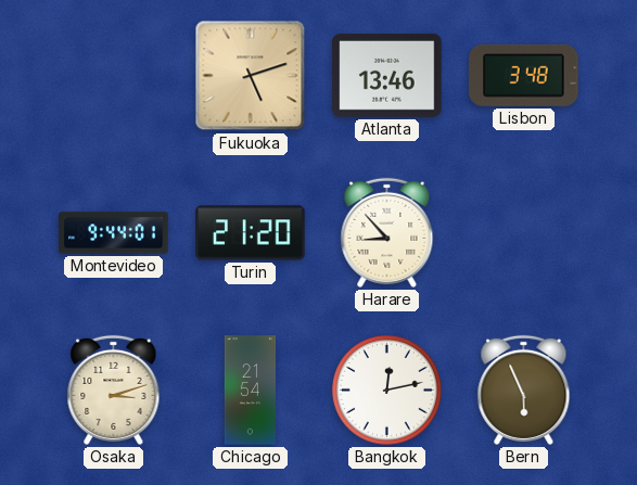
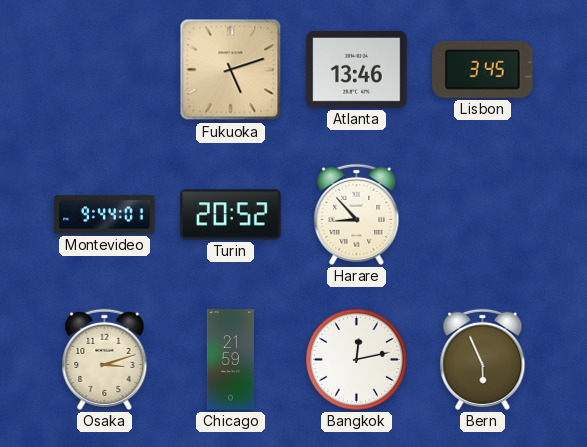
Lisbon: 3:48 -> 3:45
Turin: 21:20 -> 20:52
Chicago: 21:54 -> 21:59
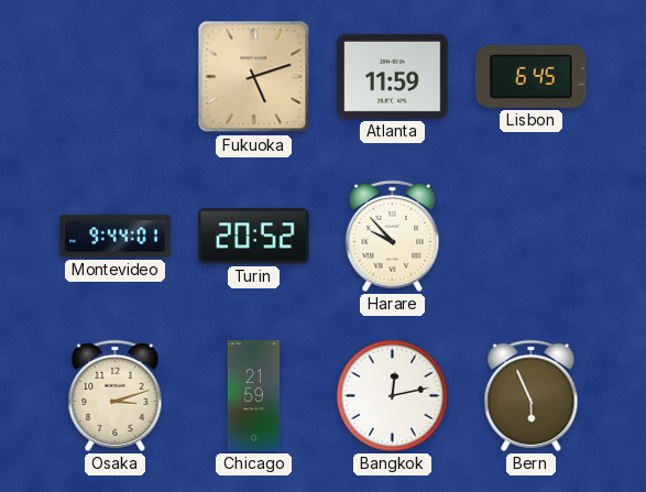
Atlanta: 13:46 -> 11:59
Lisbon: 3:45 -> 6:45
Harare: 8:53 -> 9:53
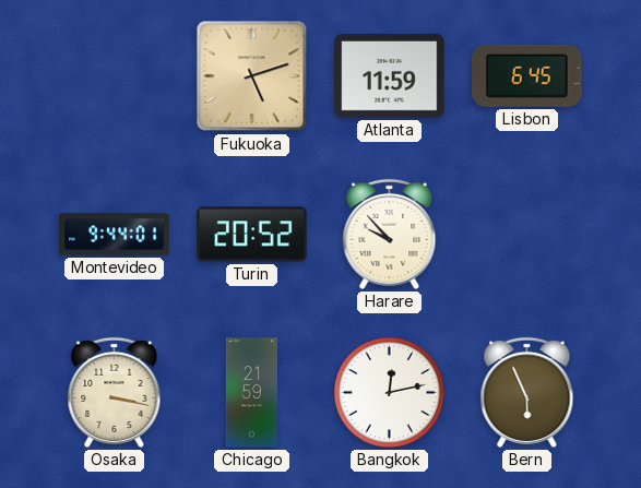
Osaka: 3:12 -> 3:17
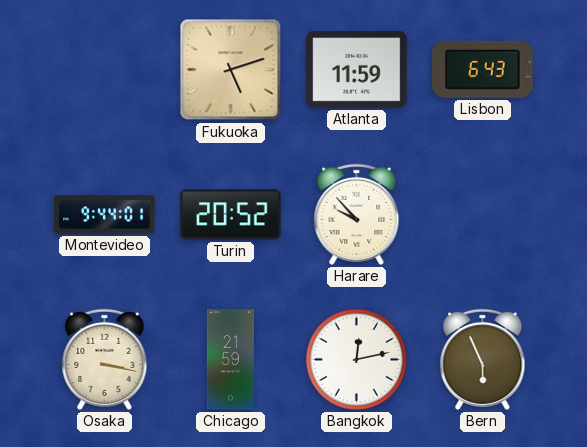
Lisbon: 6:45 -> 6:43
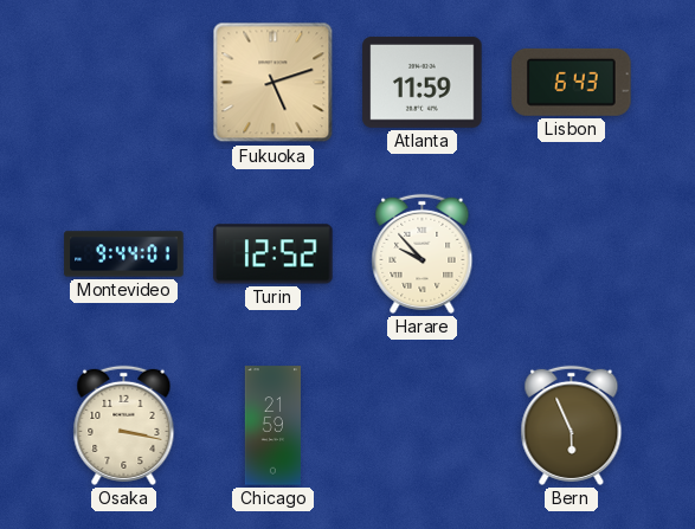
Turin: 20:52 -> 12:52
Bangkok: 12:13 -> none
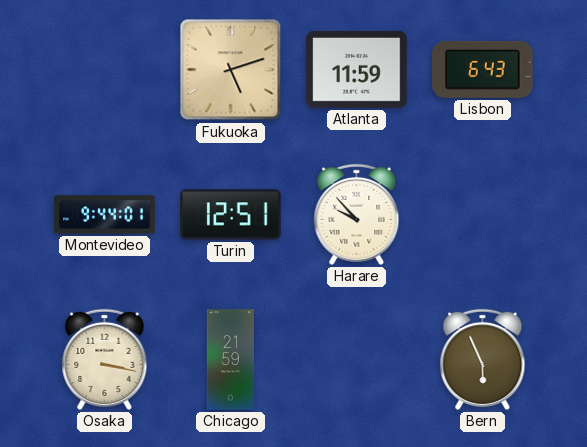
Turin: 12:52 -> 12:51
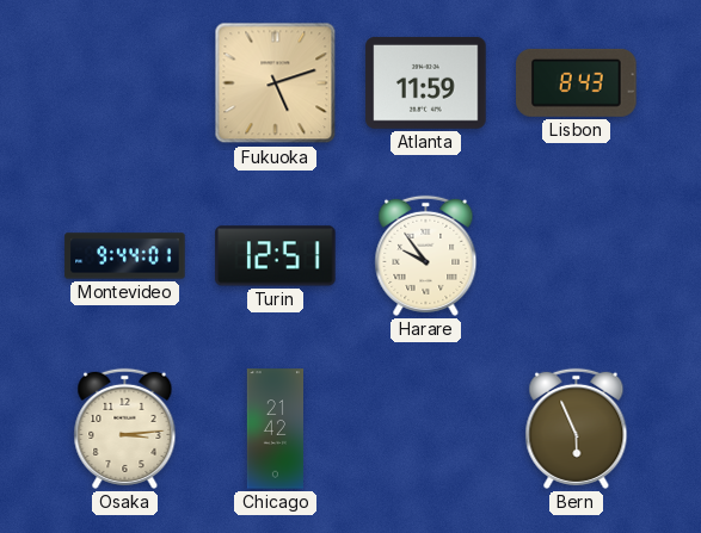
Lisbon: 6:43 -> 8:43
Harare: 9:53 -> 9:54
Osaka: 3:17 -> 3:14
Chicago: 21:59 -> 21:42
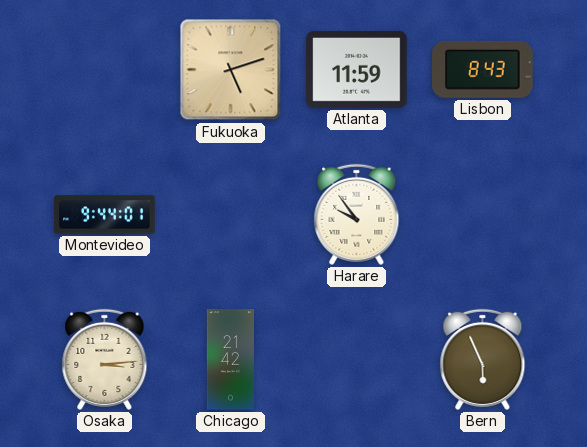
Turin: 12:51 -> none
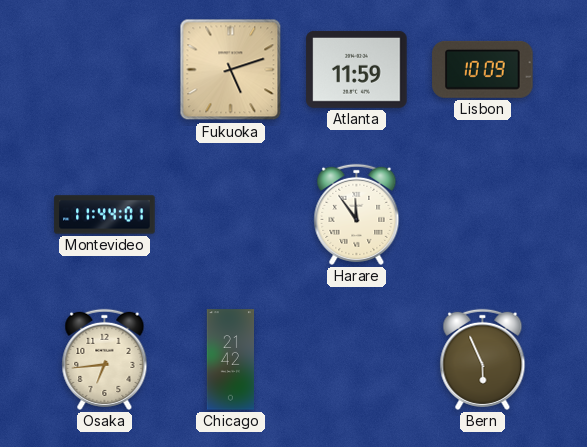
Lisbon: 8:43 -> 10:09
Montevideo: 9:44 -> 11:44
Harare: 9:54 -> 11:54
Osaka: 3:14 -> 6:44
